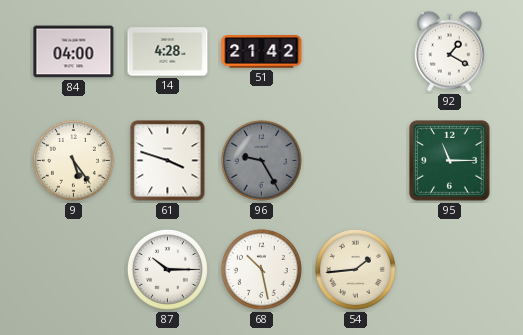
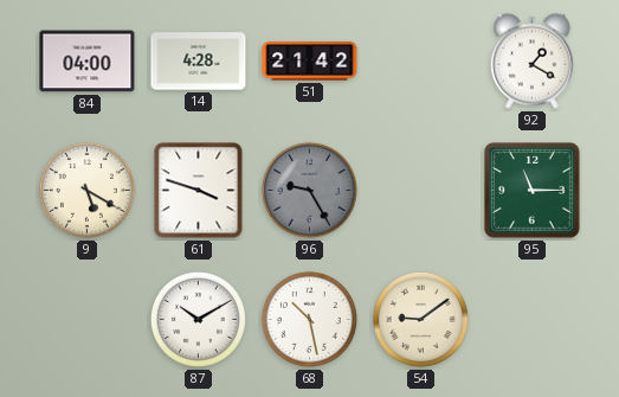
9: 5:24 -> 5:20
87: 10:15 -> 10:10
54: 1:44 -> 9:09
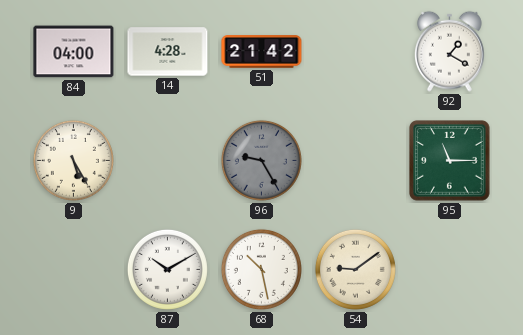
9: 5:20 -> 5:25
61: 3:48 -> none
